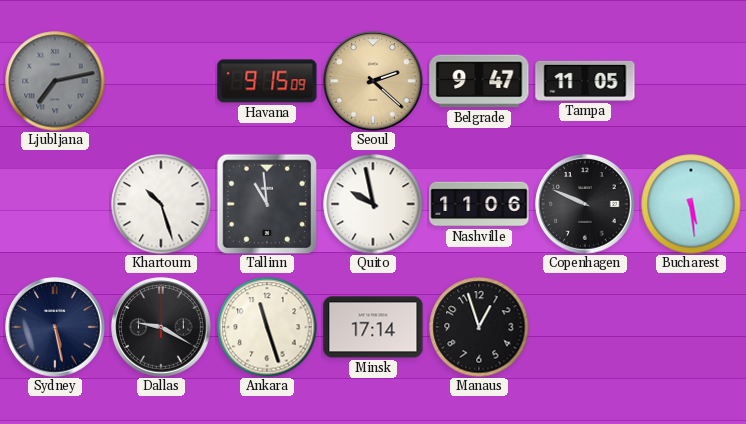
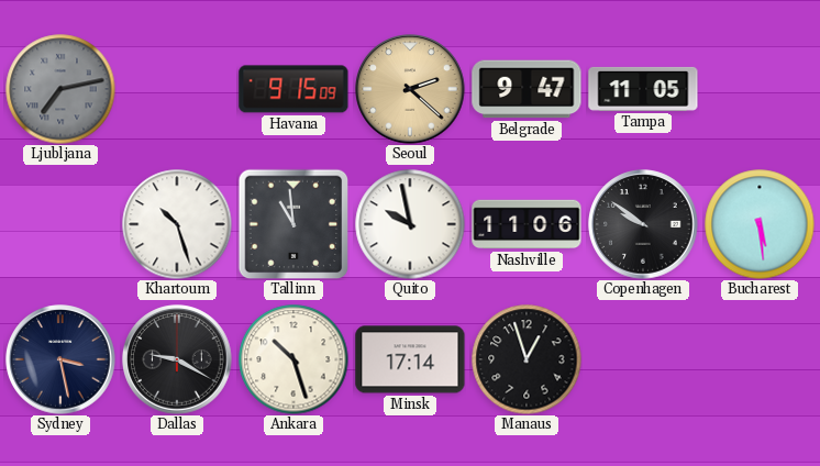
Copenhagen: 9:49 -> 9:51
Sydney: 5:28 -> 3:28
Ankara: 11:27 -> 10:27
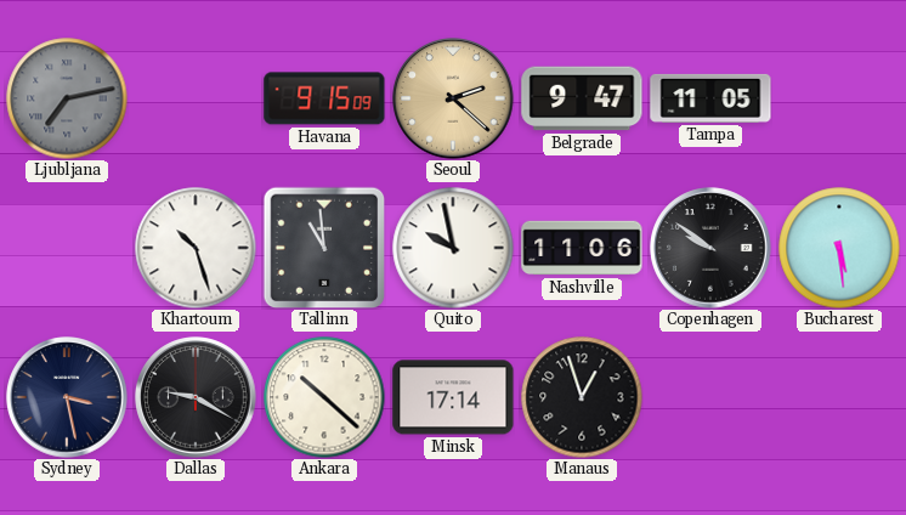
Ankara: 10:27 -> 10:22
